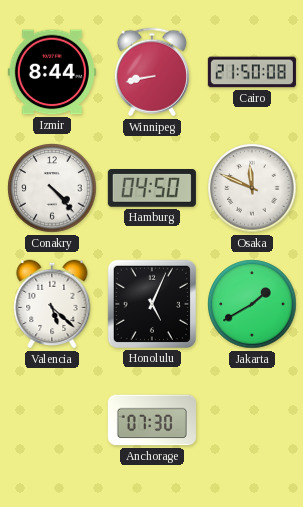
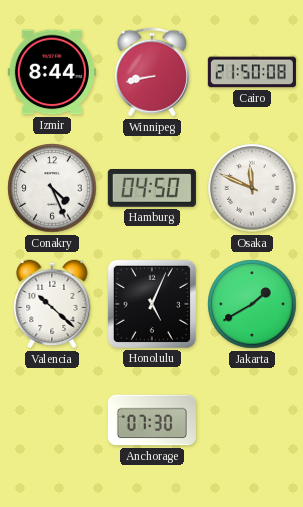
Conakry: 4:23 -> 4:26
Valencia: 5:22 -> 10:22
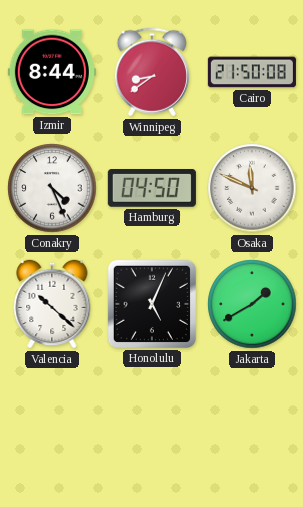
Winnipeg: 8:43 -> 8:39
Anchorage: 07:30 -> none
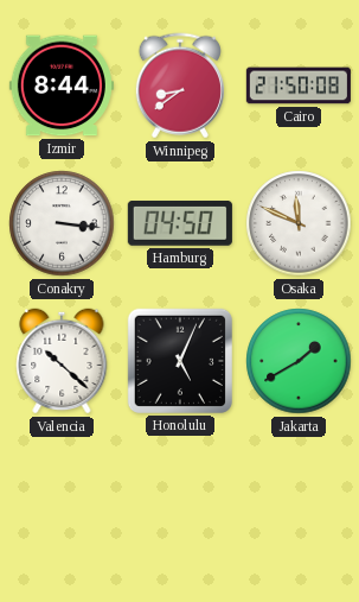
Conakry: 4:26 -> 3:16
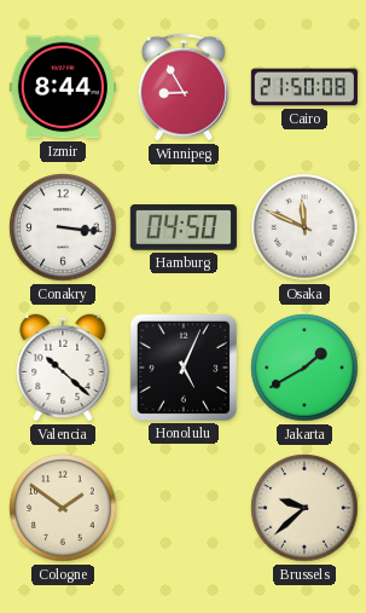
Winnipeg: 8:39 -> 8:55
Cologne: none -> 1:51
Brussels: none -> 9:38
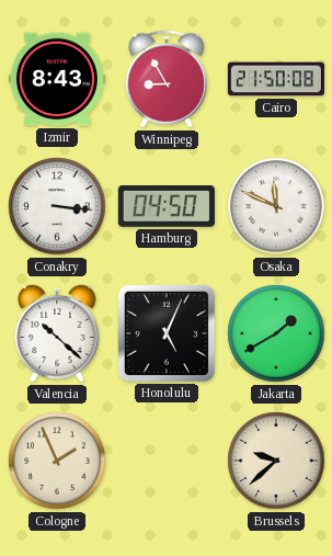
Izmir: 8:44 -> 8:43
Cologne: 1:51 -> 1:56
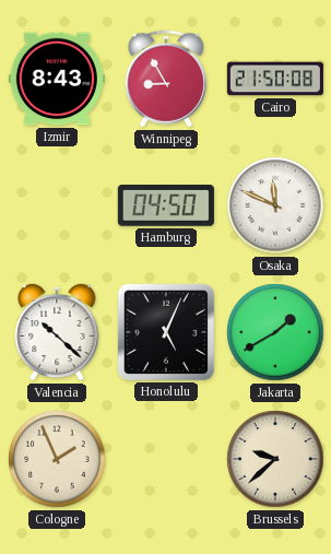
Conakry: 3:16 -> none
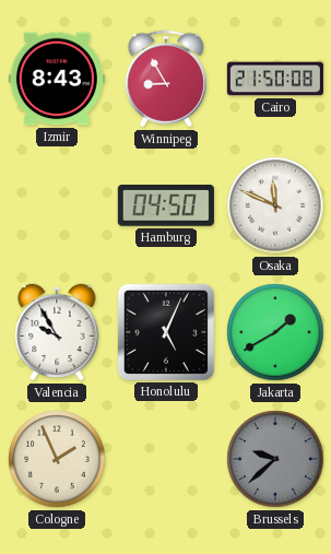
Valencia: 10:22 -> 9:55
Brussels dial: cream -> grey
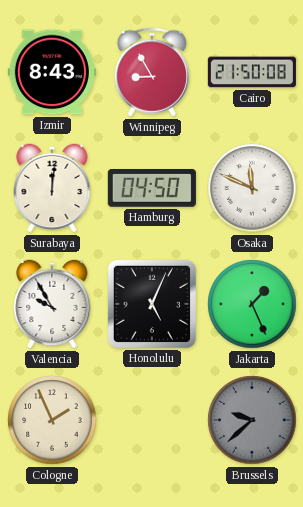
Surabaya: none -> 12:01
Jakarta: 1:40 -> 1:26
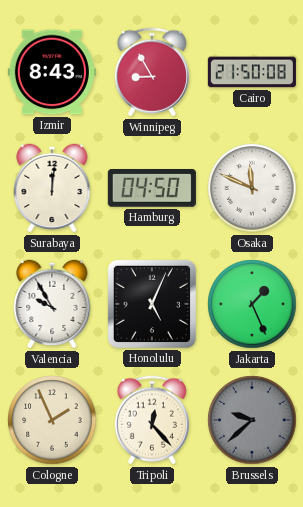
Tripoli: none -> 12:23
